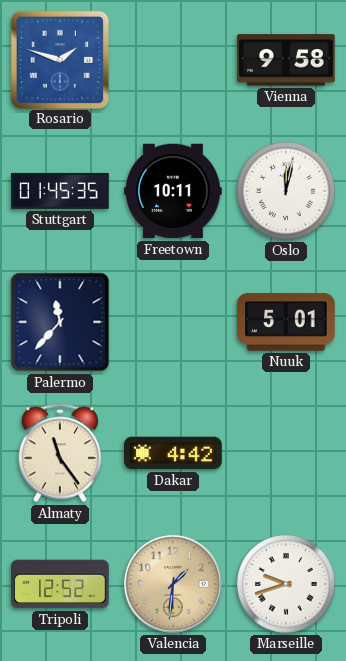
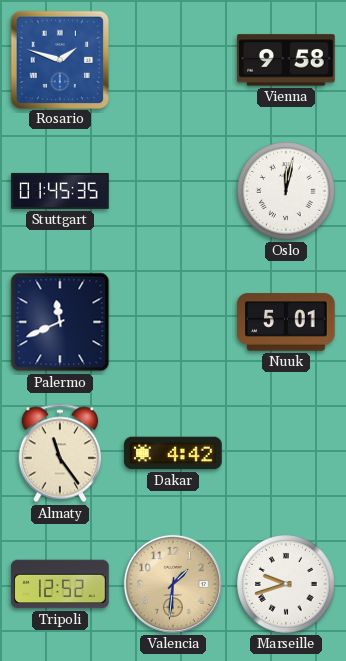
Freetown: 10:11 -> none
Palermo: 11:37 -> 11:41
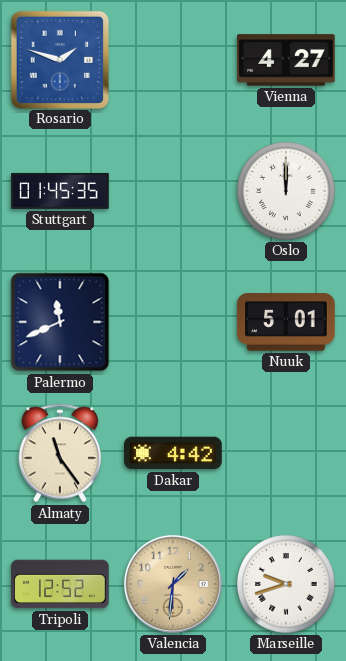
Vienna: 9:58 -> 4:27
Oslo: 12:02 -> 12:00
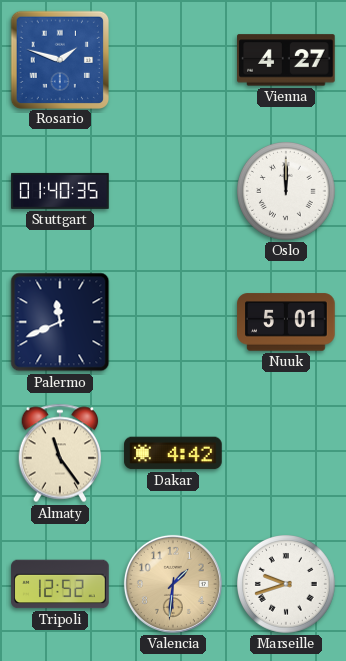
Stuttgart: 01:45 -> 01:40
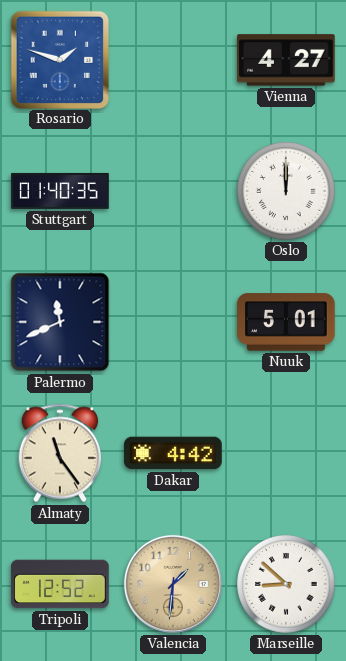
Marseille: 9:42 -> 8:52
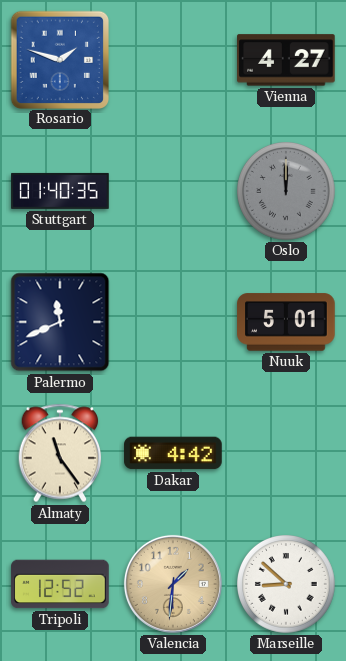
Oslo dial: white -> grey
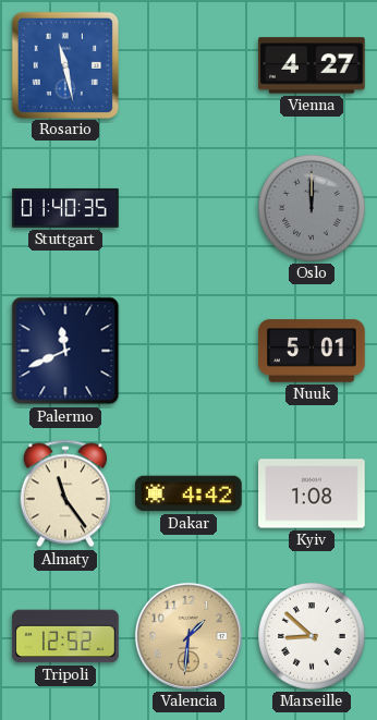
Rosario: 1:48 -> 11:28
Kyiv: none -> 1:08
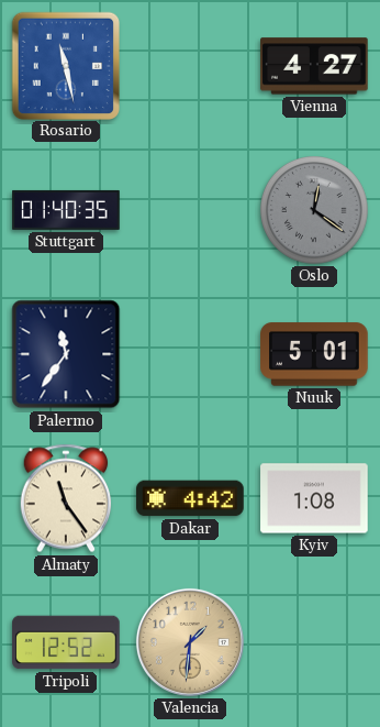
Oslo: 12:00 -> 12:21
Palermo: 11:41 -> 11:36
Marseille: 8:52 -> none
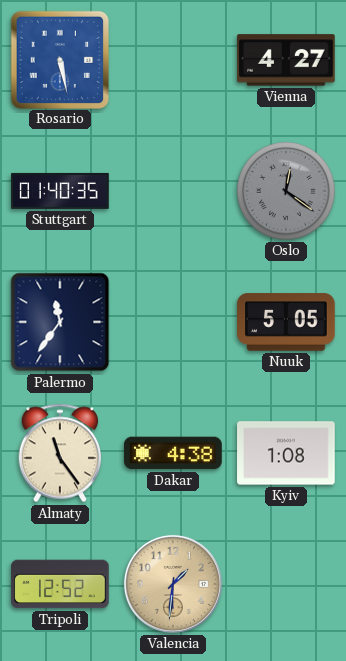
Rosario: 11:28 -> 5:28
Nuuk: 5:01 -> 5:05
Dakar: 4:42 -> 4:38
